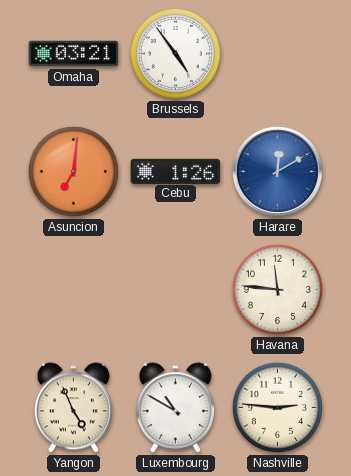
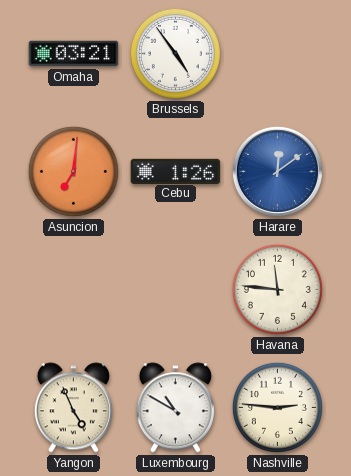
Harare: 12:10 -> 12:09
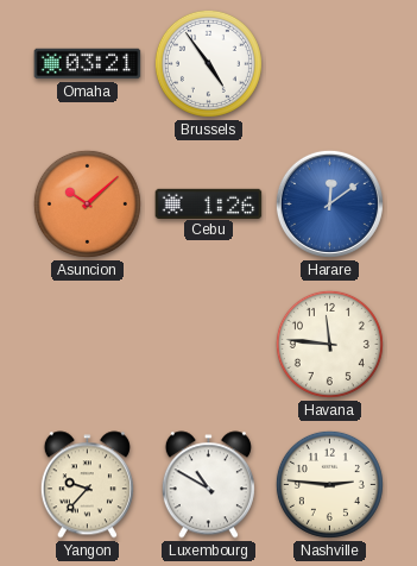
Asuncion: 7:01 -> 10:08
Yangon: 4:56 -> 9:37
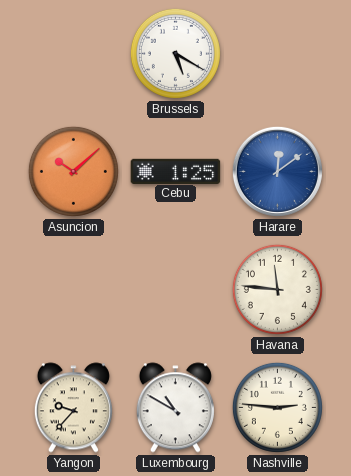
Omaha: 03:21 -> none
Brussels: 4:54 -> 5:20
Cebu: 1:26 -> 1:25
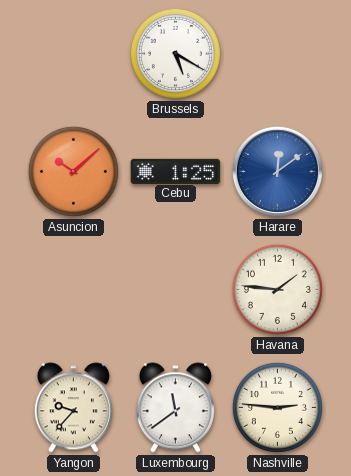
Havana: 11:46 -> 1:46
Luxembourg: 10:50 -> 11:39
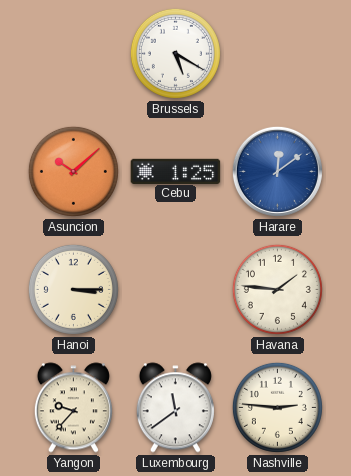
Hanoi: none -> 3:15
